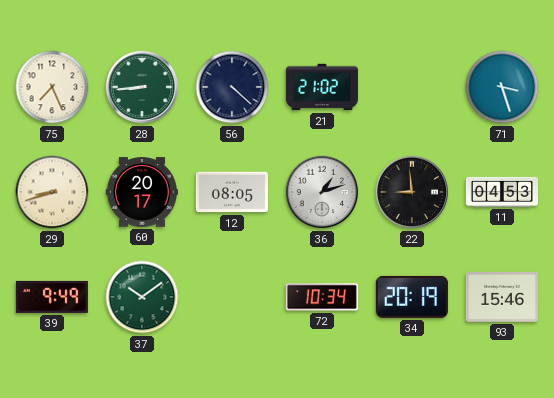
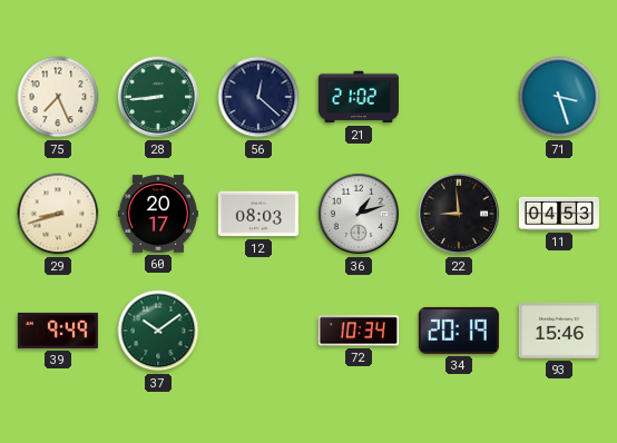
56: 4:22 -> 12:22
12: 08:05 -> 08:03
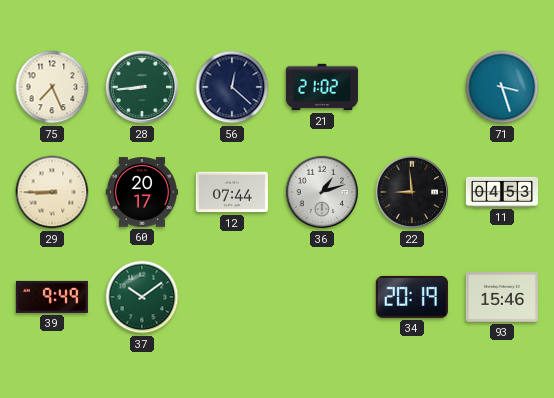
29: 8:42 -> 8:45
12: 08:03 -> 07:44
72: 10:34 -> none
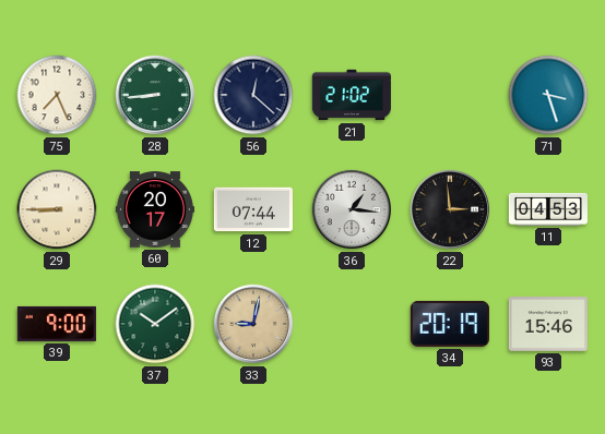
36: 1:12 -> 1:16
22: 8:59 -> 2:59
39: 9:49 -> 9:00
33: none -> 9:02
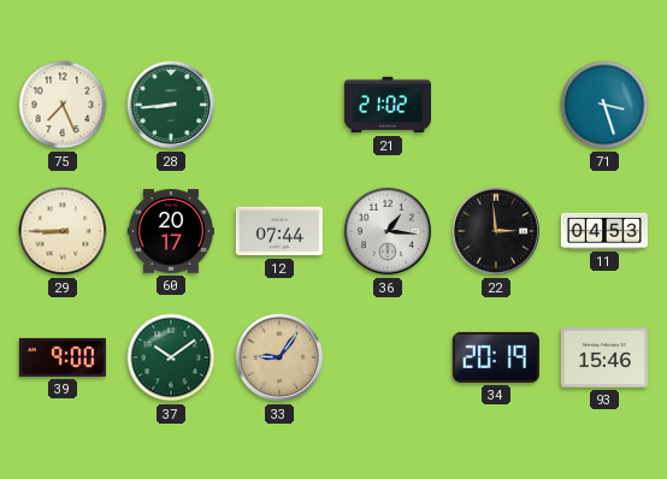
56: 12:22 -> none
33: 9:02 -> 9:06
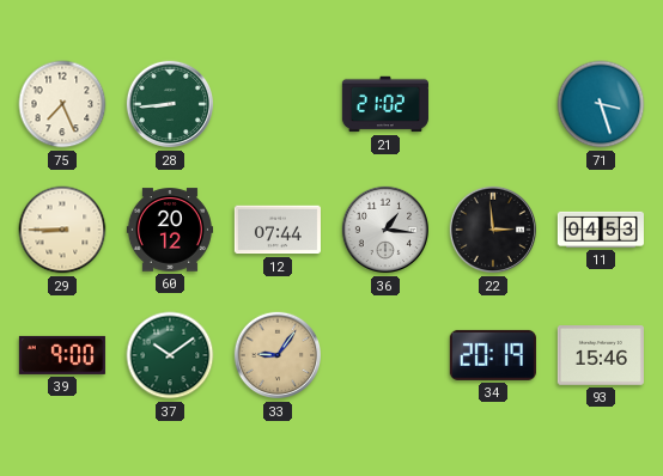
60: 20:17 -> 20:12
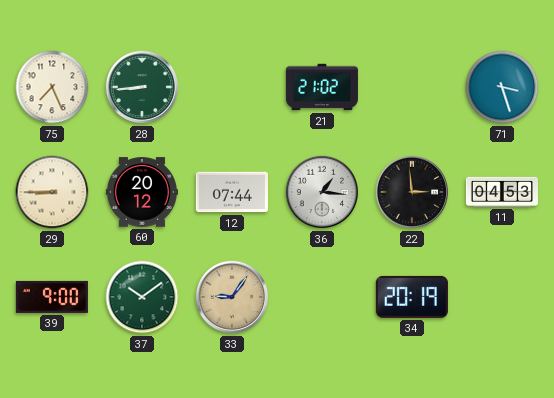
93: 15:46 -> none
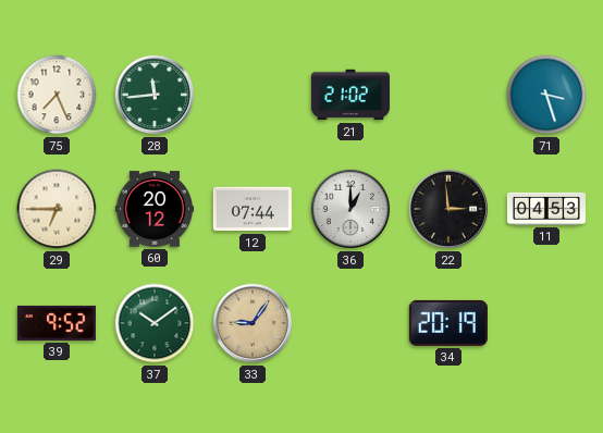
28: 8:44 -> 11:44
29: 8:45 -> 6:45
36: 1:16 -> 1:00
39: 9:00 -> 9:52
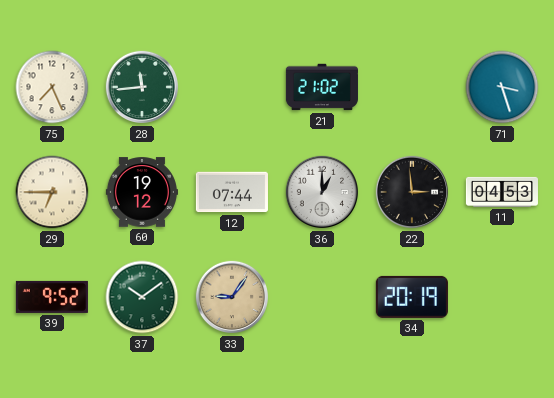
60: 20:12 -> 19:12
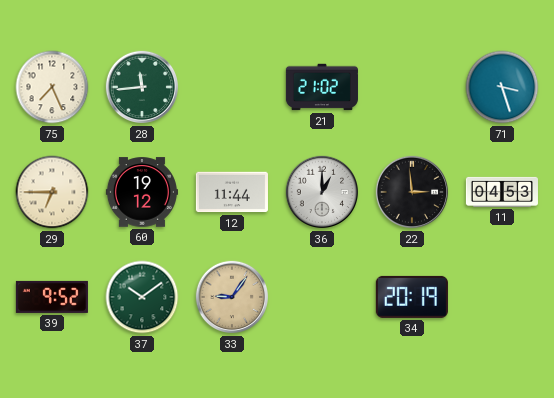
12: 07:44 -> 11:44
